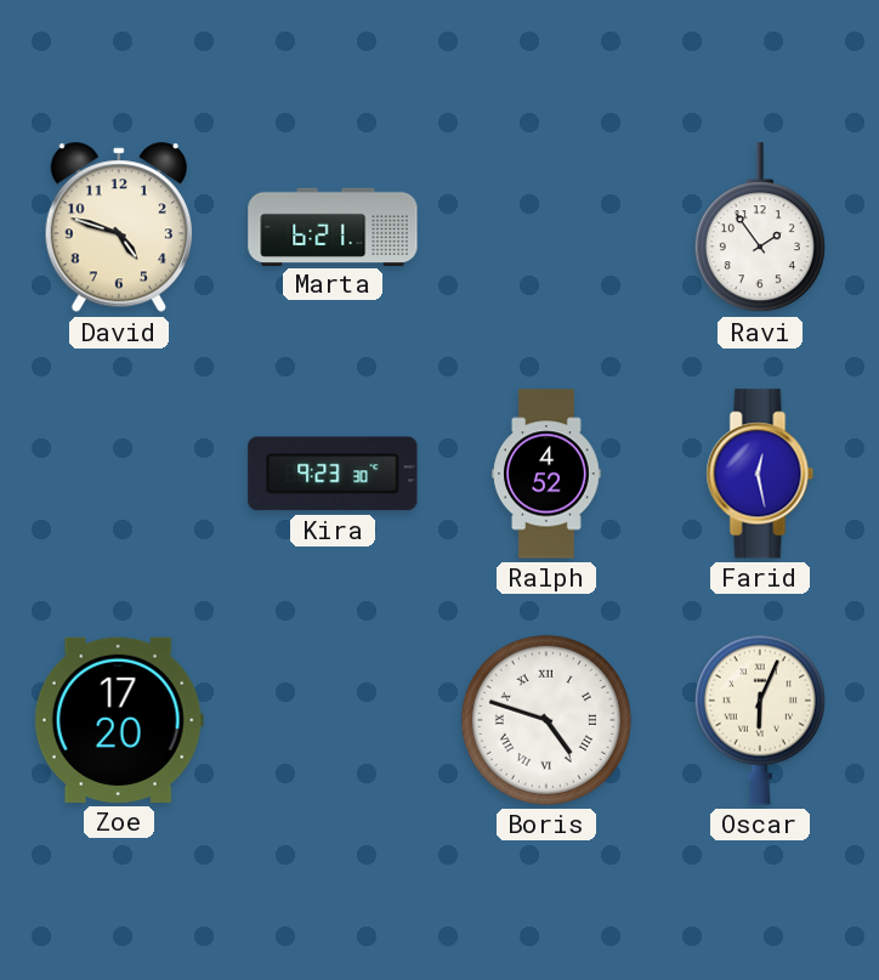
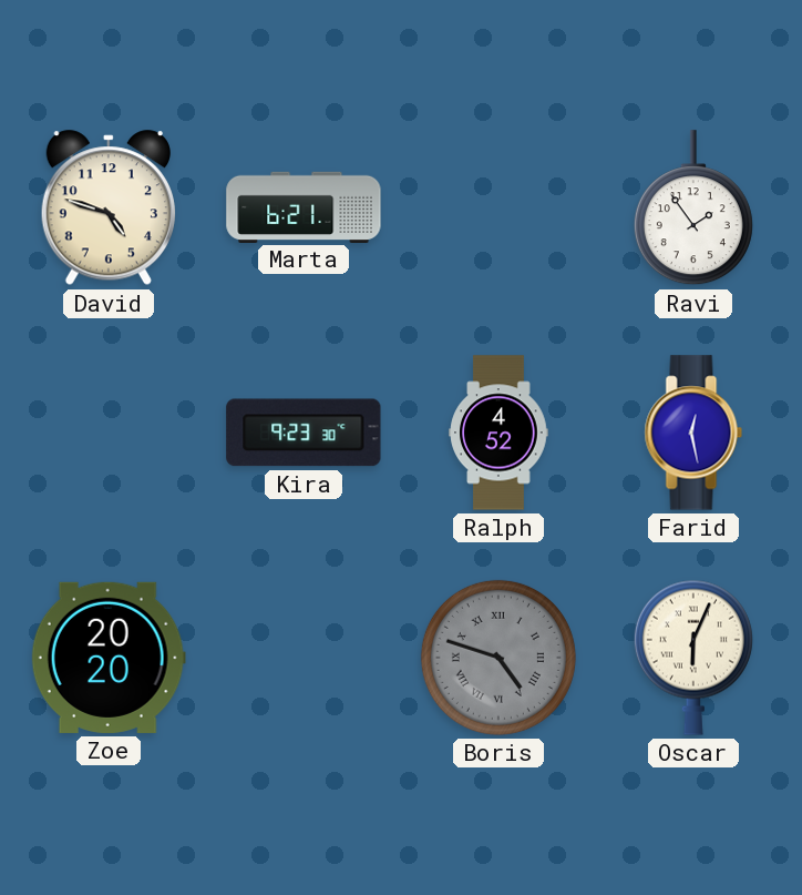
Zoe: 17:20 -> 20:20
Boris dial: white -> grey
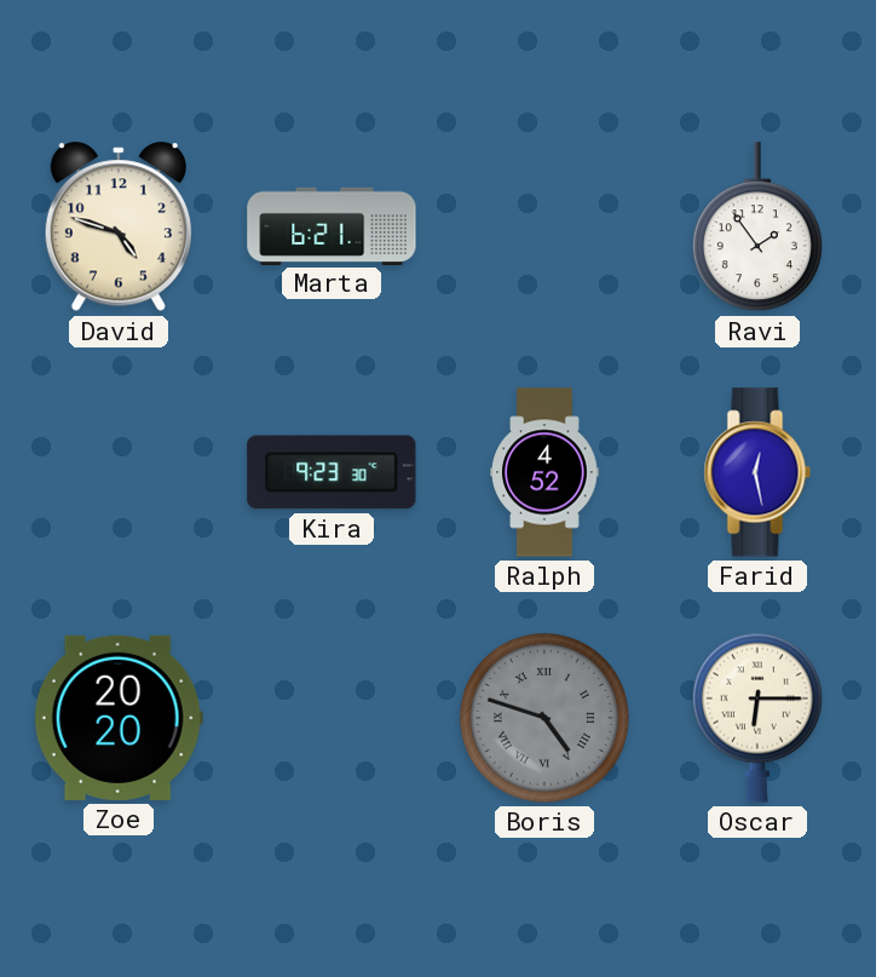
Oscar: 6:04 -> 6:15
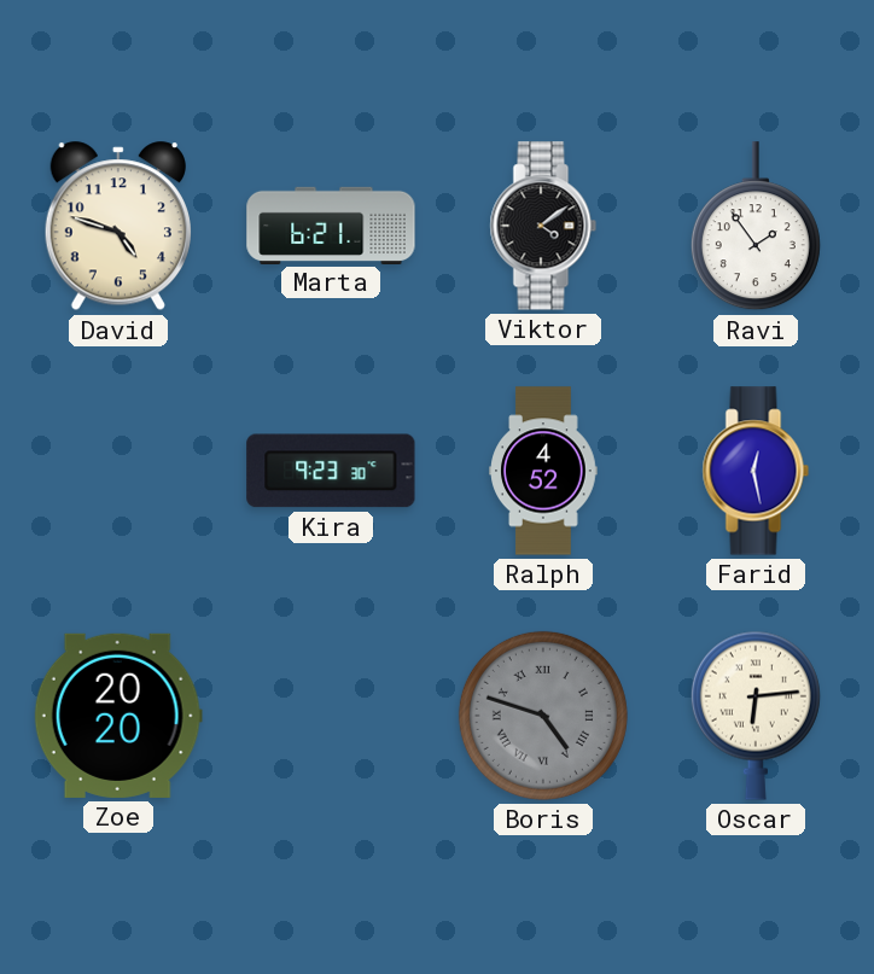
Viktor: none -> 4:09
Oscar: 6:15 -> 6:14
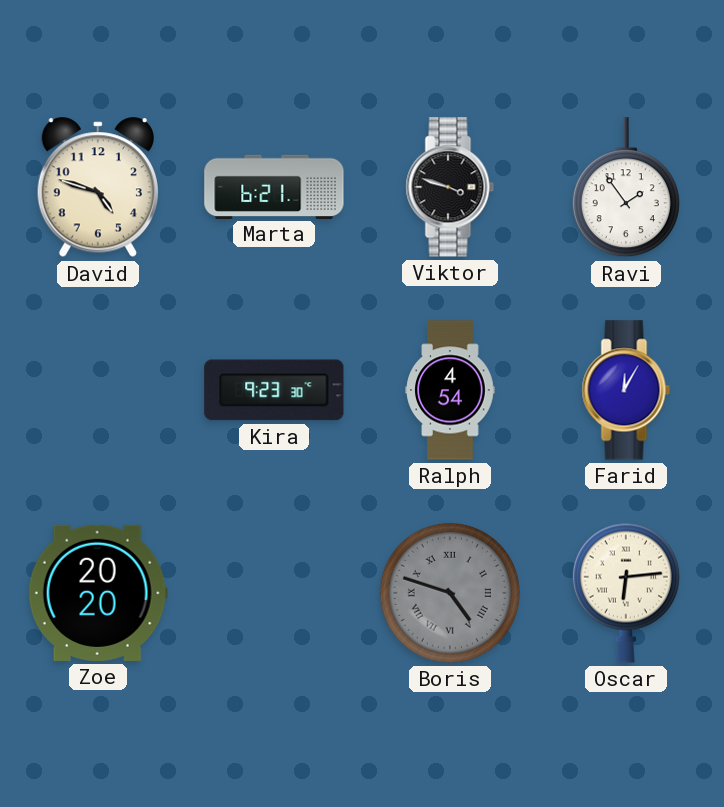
Viktor: 4:09 -> 3:48
Ralph: 4:52 -> 4:54
Farid: 12:28 -> 12:05
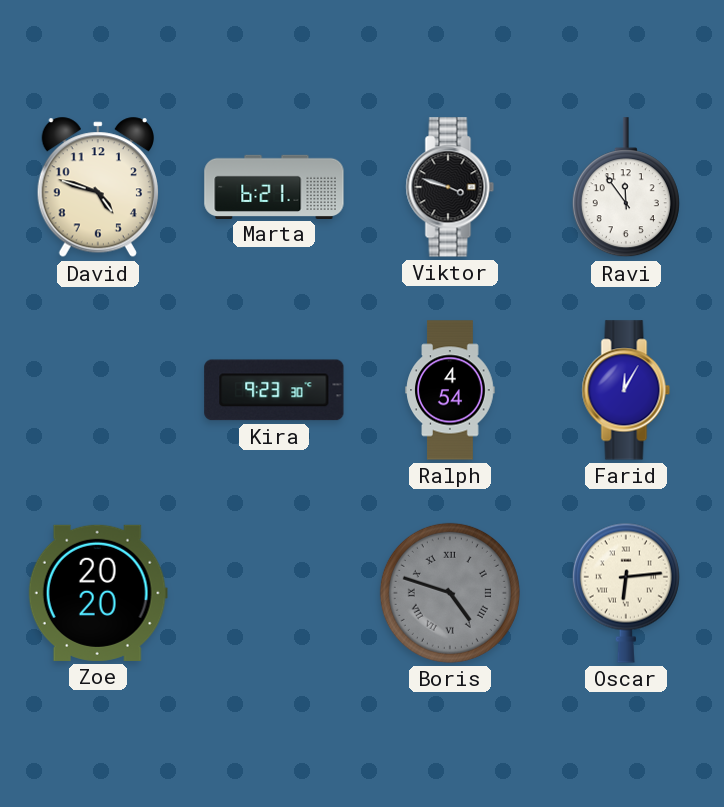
Ravi: 1:54 -> 11:54
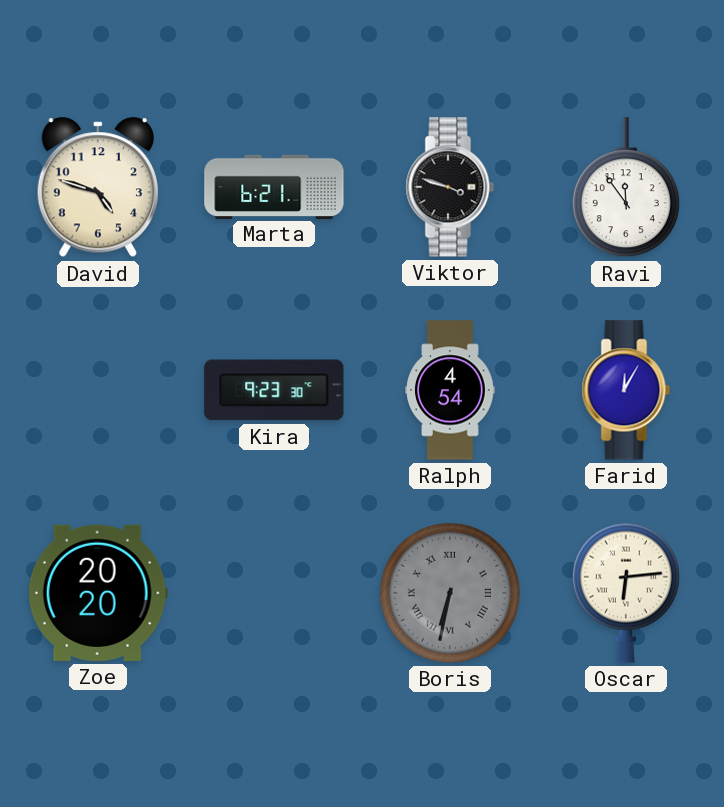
Boris: 4:48 -> 6:32
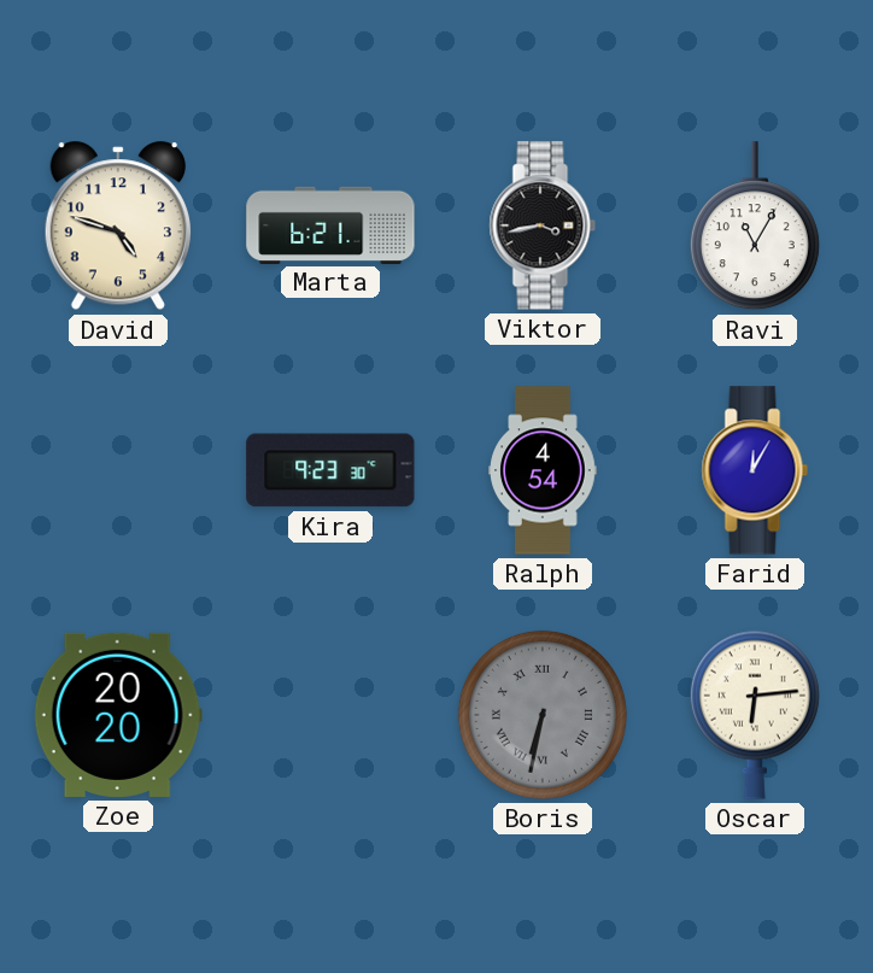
Viktor: 3:48 -> 3:43
Ravi: 11:54 -> 11:05
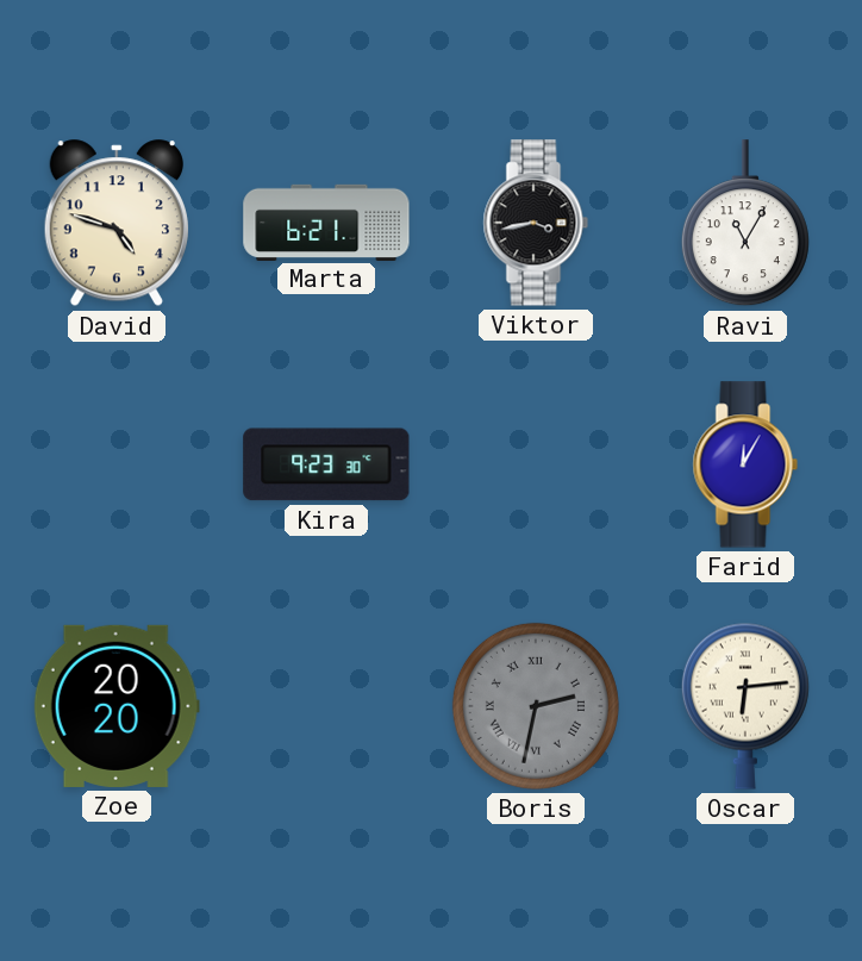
Ralph: 4:54 -> none
Boris: 6:32 -> 2:32
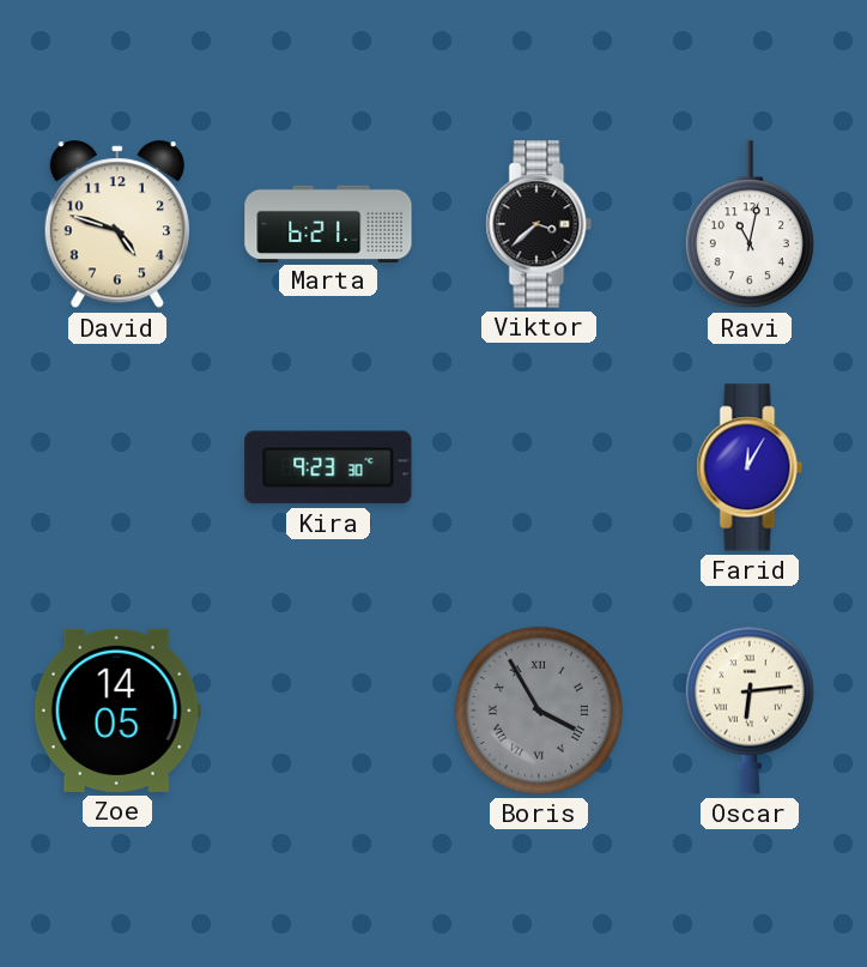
Viktor: 3:43 -> 3:38
Ravi: 11:05 -> 11:02
Zoe: 20:20 -> 14:05
Boris: 2:32 -> 3:55
